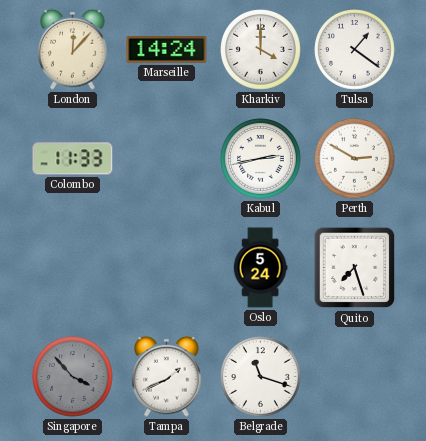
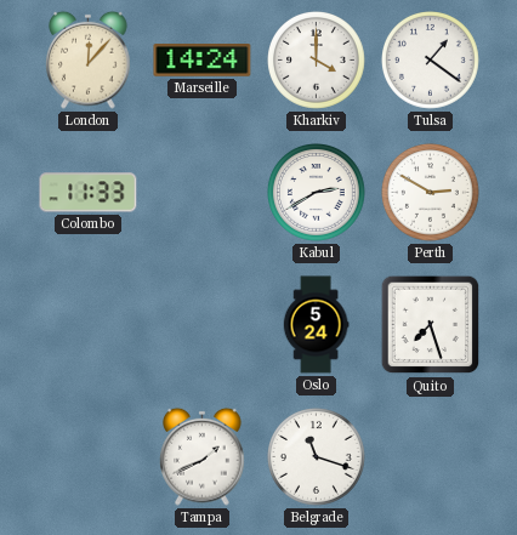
Kabul: 2:43 -> 2:40
Singapore: 3:53 -> none
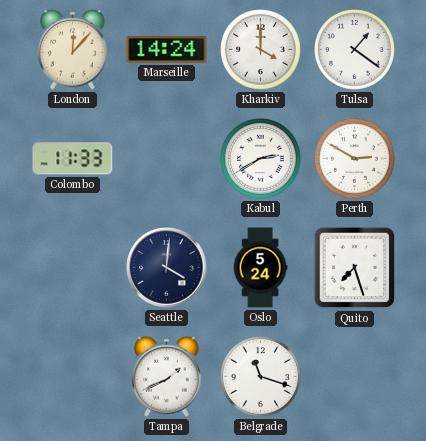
Seattle: none -> 4:01
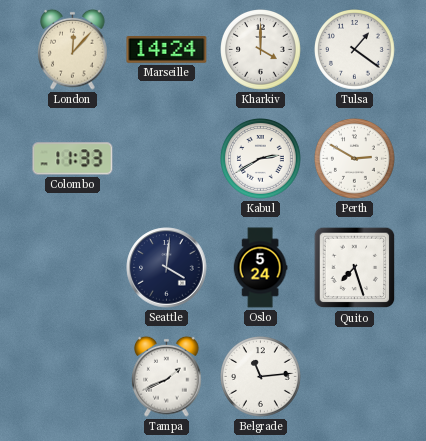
Belgrade: 11:18 -> 11:14
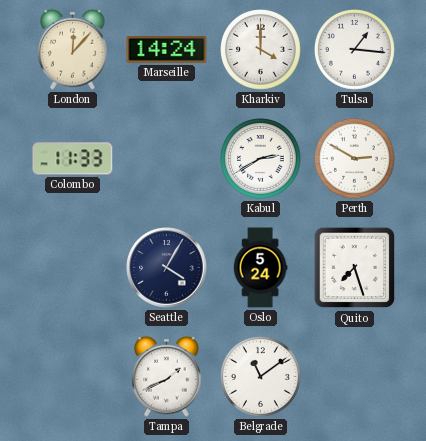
Tulsa: 1:21 -> 1:16
Seattle: 4:01 -> 4:05
Belgrade: 11:14 -> 11:09
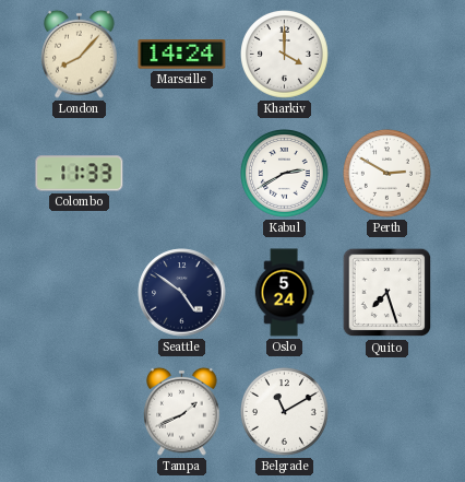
London: 12:07 -> 8:07
Tulsa: 1:16 -> none
Seattle: 4:05 -> 4:51
Belgrade: 11:09 -> 11:10
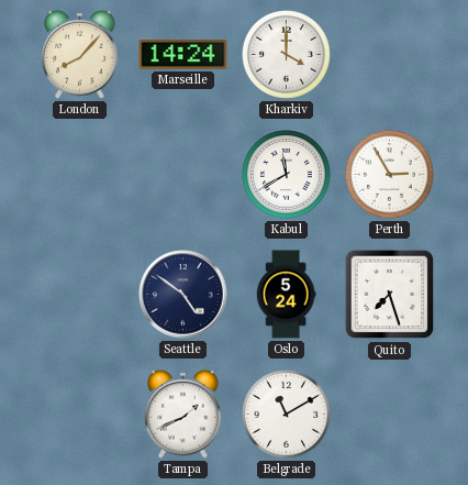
Colombo: 11:33 -> none
Kabul: 2:40 -> 11:40
Perth: 2:50 -> 2:55
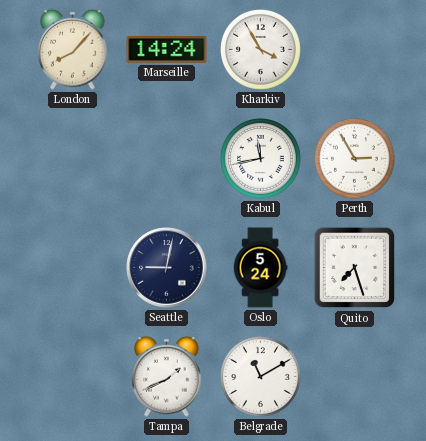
Kharkiv: 4:00 -> 3:55
Kabul: 11:40 -> 11:43
Seattle: 4:51 -> 9:02
